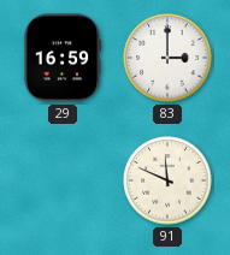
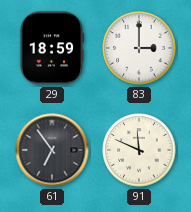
29: 16:59 -> 18:59
61: none -> 6:54
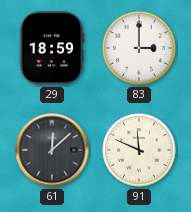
61: 6:54 -> 12:08
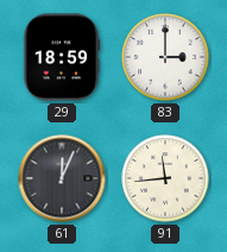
61: 12:08 -> 12:04
91: 11:49 -> 11:44
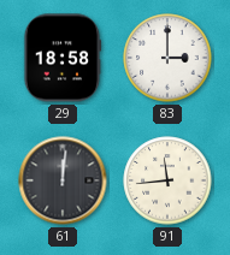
29: 18:59 -> 18:58
61: 12:04 -> 12:01
